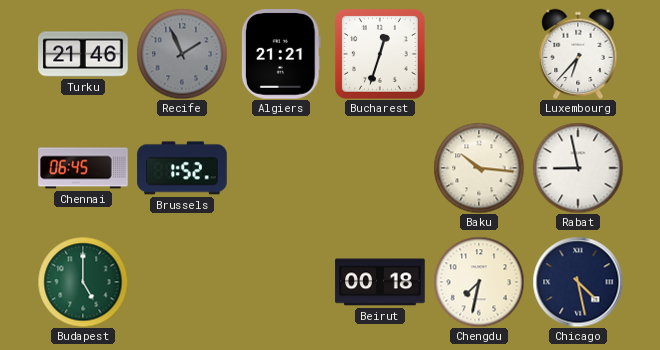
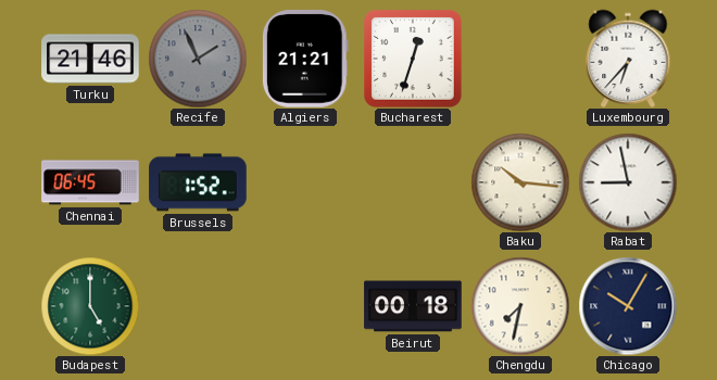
Chicago: 4:28 -> 10:05
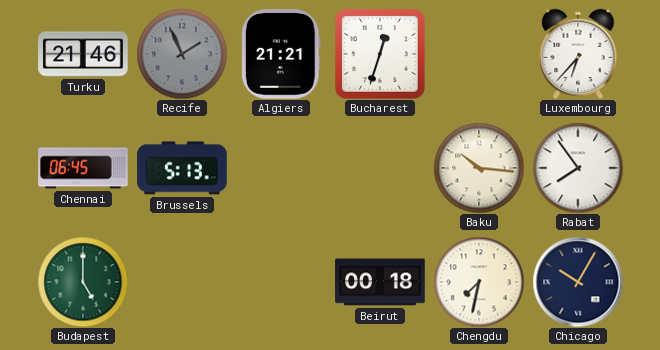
Brussels: 1:52 -> 5:13
Rabat: 8:58 -> 7:54
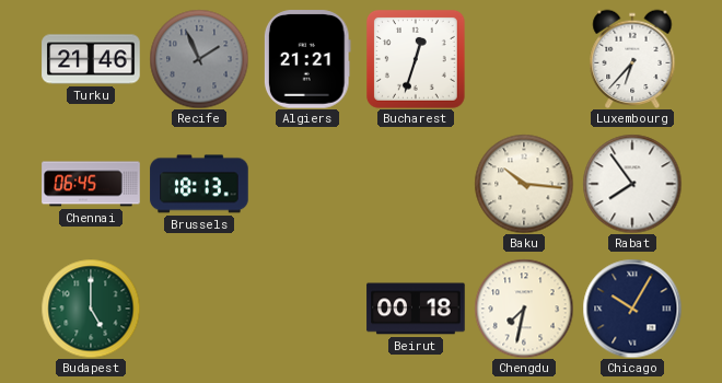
Brussels: 5:13 -> 18:13
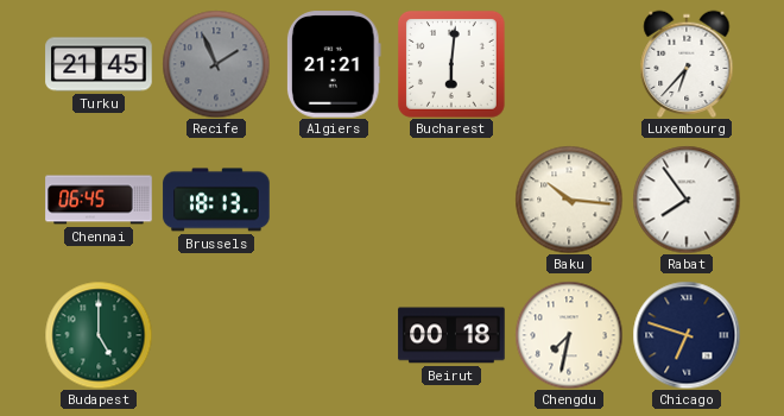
Turku: 21:46 -> 21:45
Bucharest: 12:33 -> 6:01
Chicago: 10:05 -> 6:48
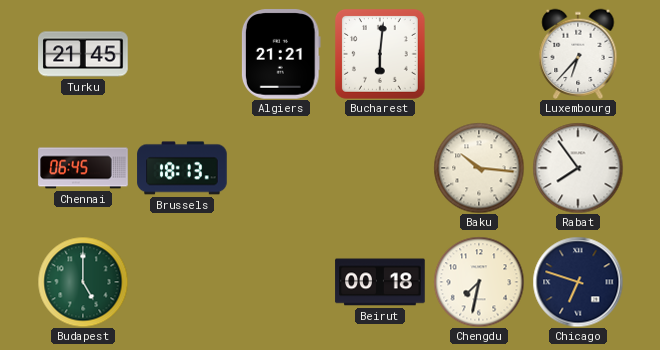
Recife: 1:56 -> none
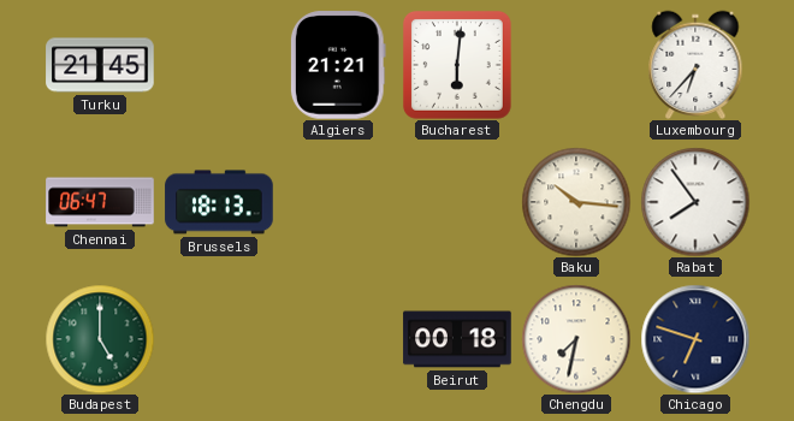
Chennai: 06:45 -> 06:47
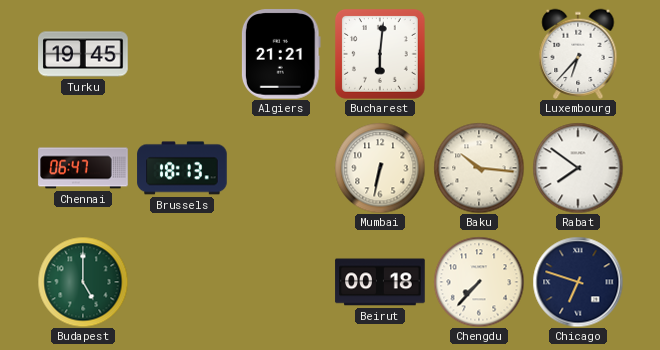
Turku: 21:45 -> 19:45
Mumbai: none -> 6:32
Rabat: 7:54 -> 7:51
Chengdu: 7:32 -> 7:37
